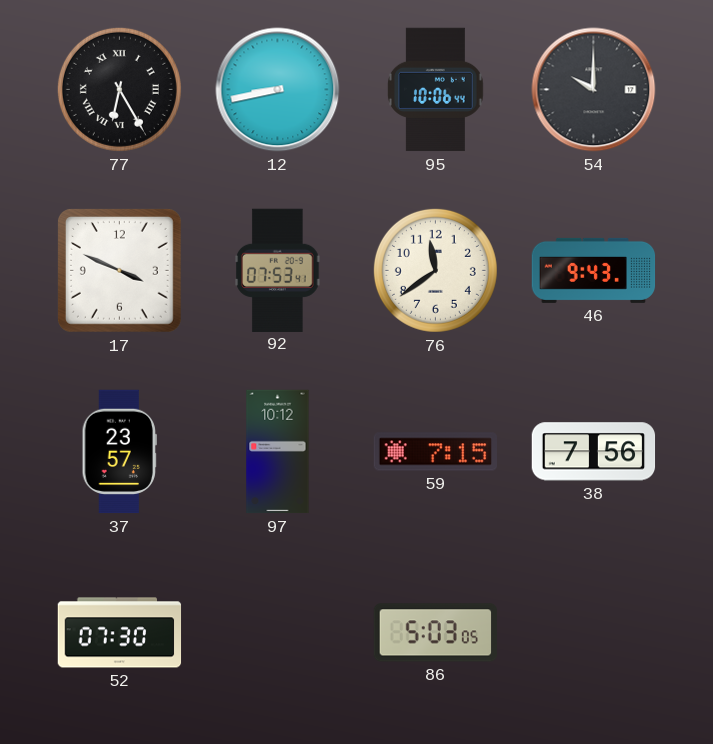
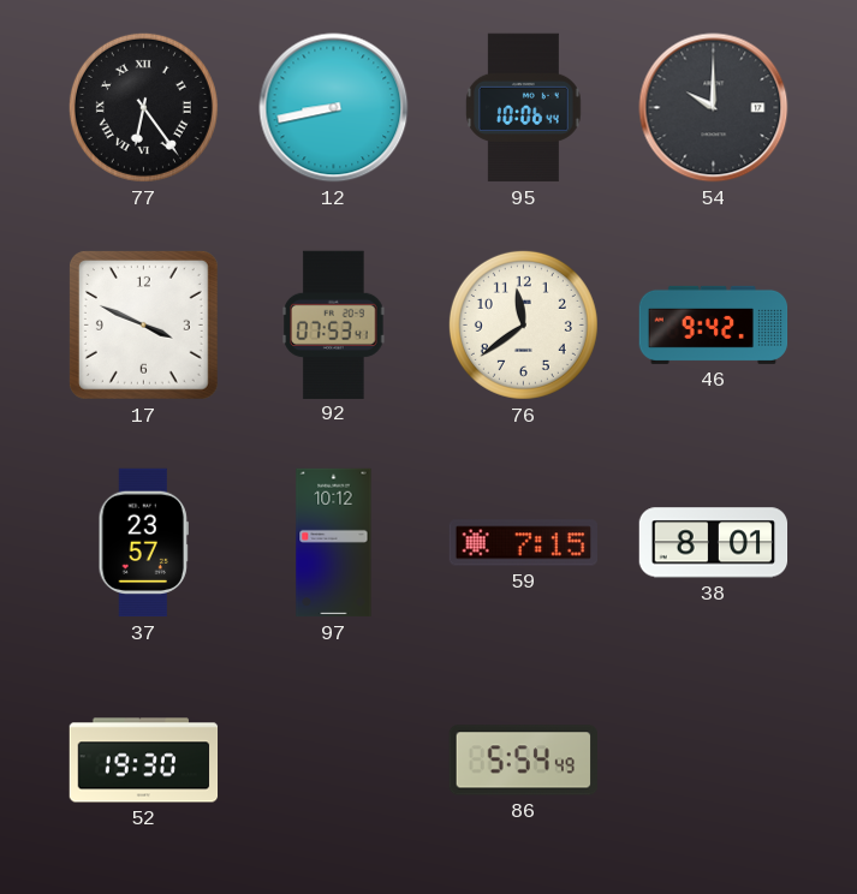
77: 6:25 -> 6:24
46: 9:43 -> 9:42
38: 7:56 -> 8:01
52: 07:30 -> 19:30
86: 5:03 -> 5:54
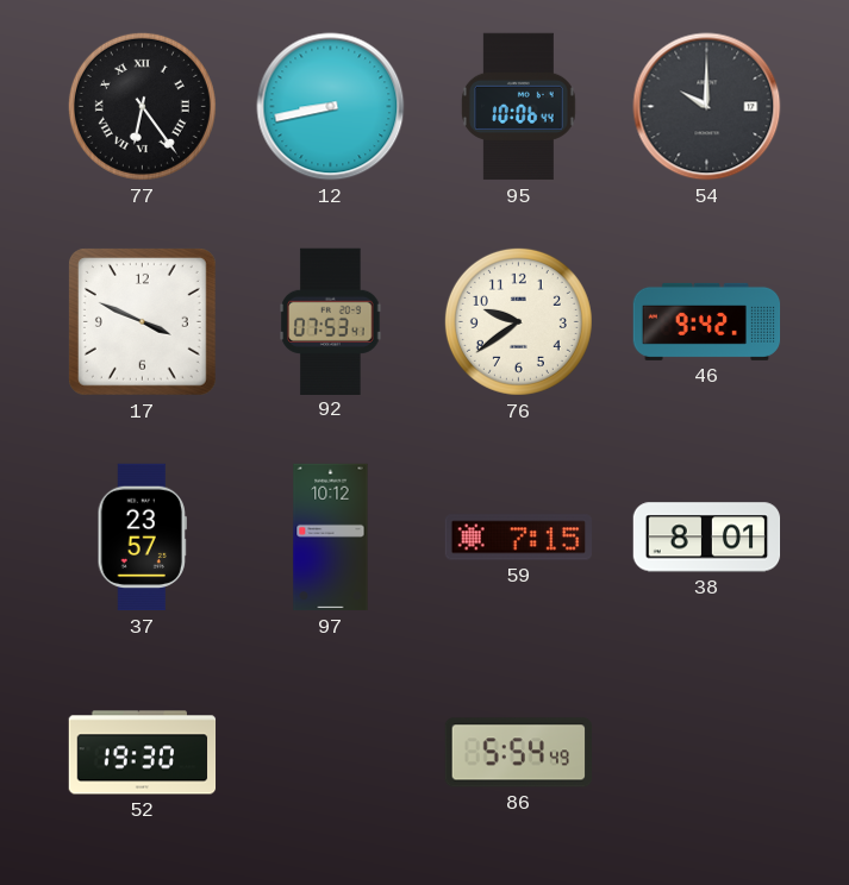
76: 11:39 -> 9:39
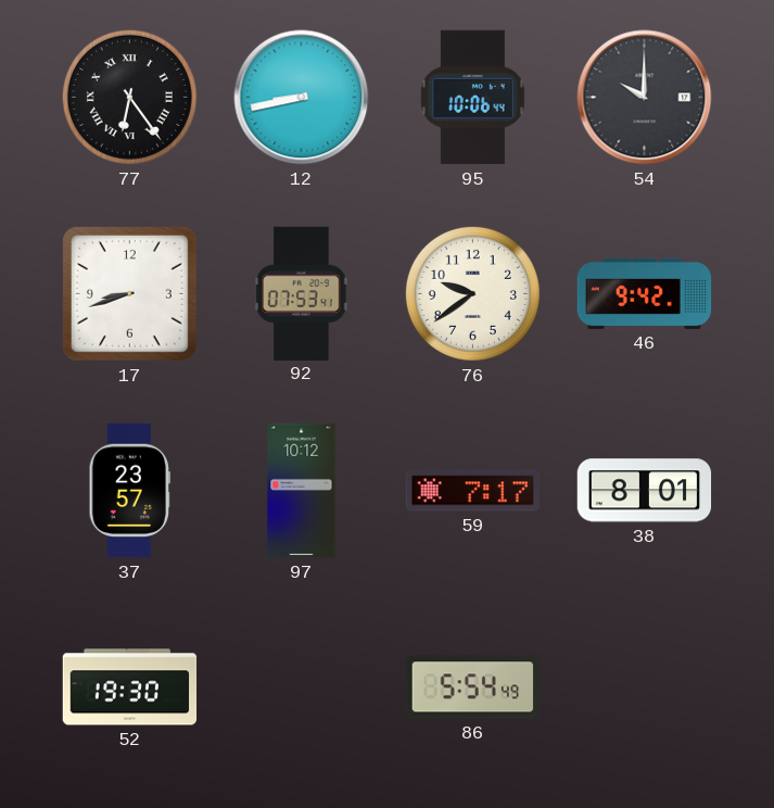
17: 3:49 -> 8:42
59: 7:15 -> 7:17
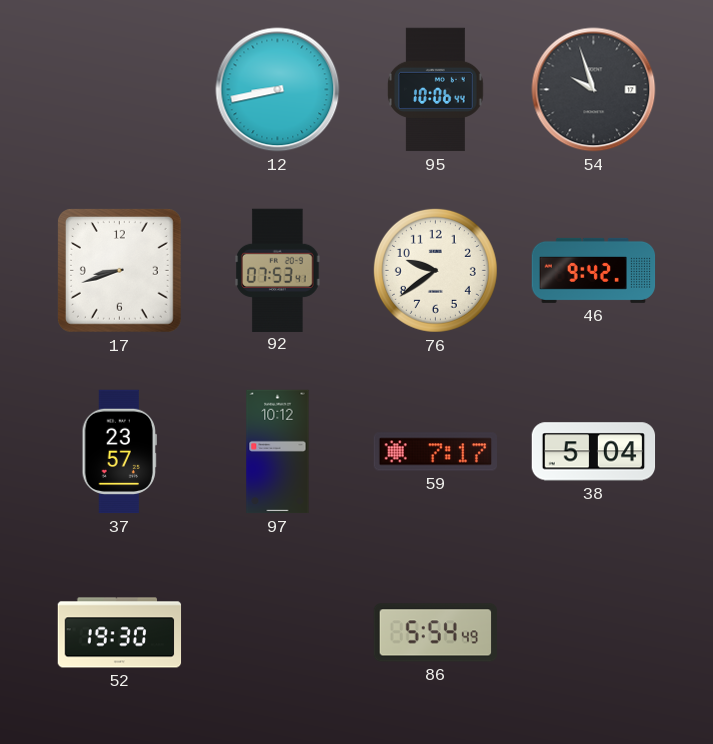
77: 6:24 -> none
54: 10:00 -> 9:57
38: 8:01 -> 5:04
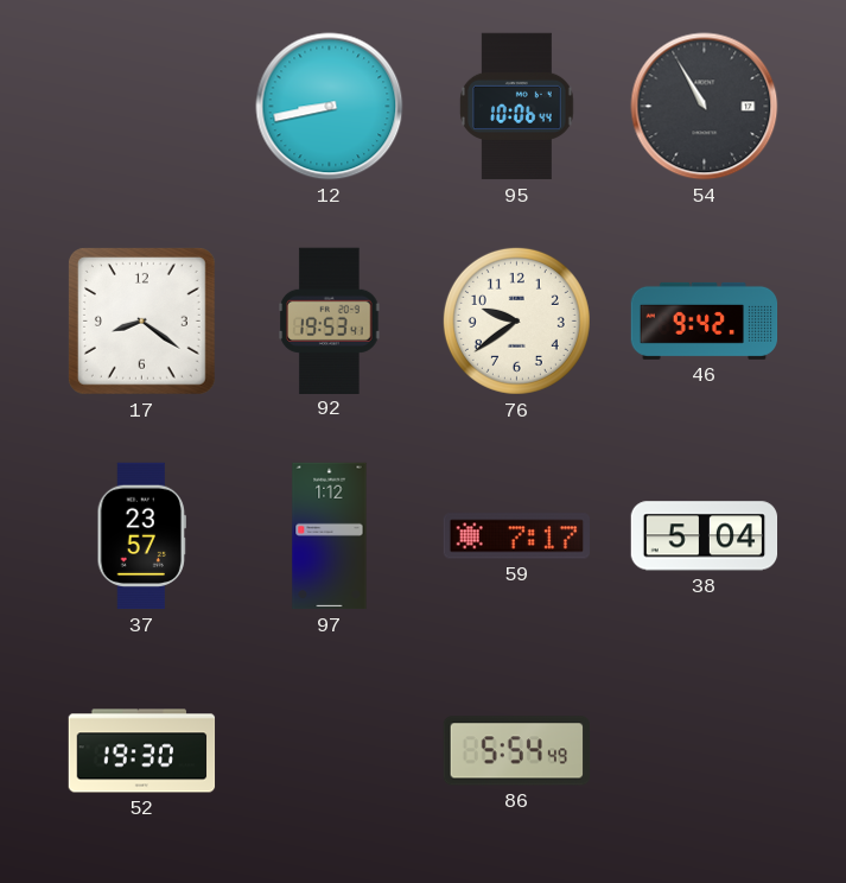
54: 9:57 -> 10:55
17: 8:42 -> 8:21
92: 07:53 -> 19:53
97: 10:12 -> 1:12
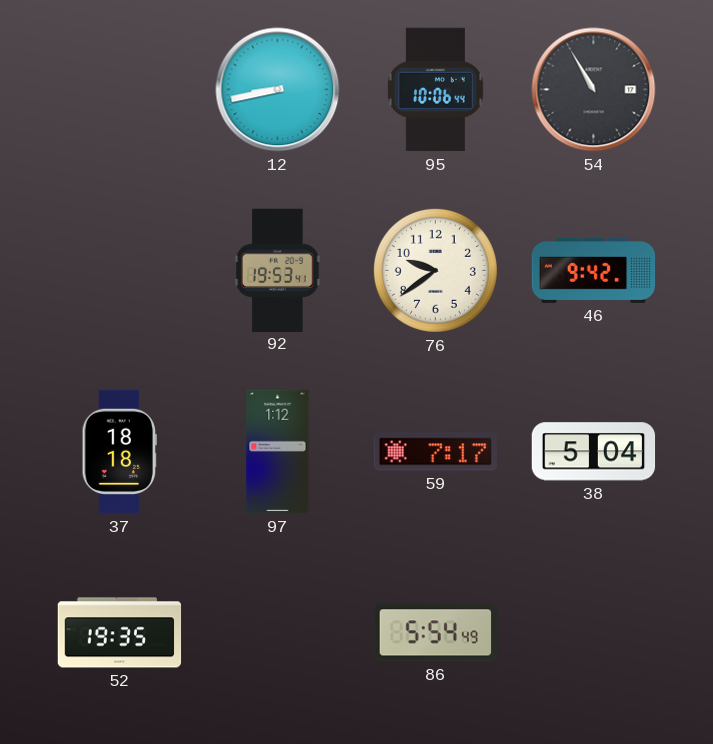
17: 8:21 -> none
37: 23:57 -> 18:18
52: 19:30 -> 19:35
